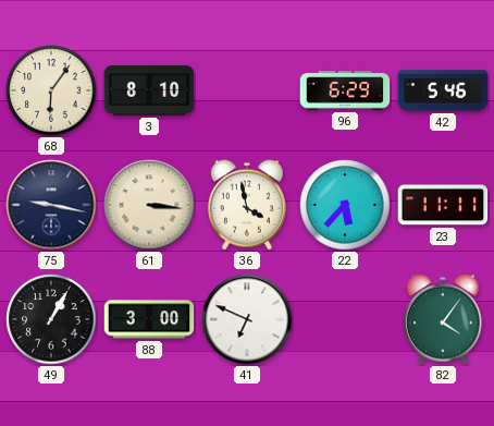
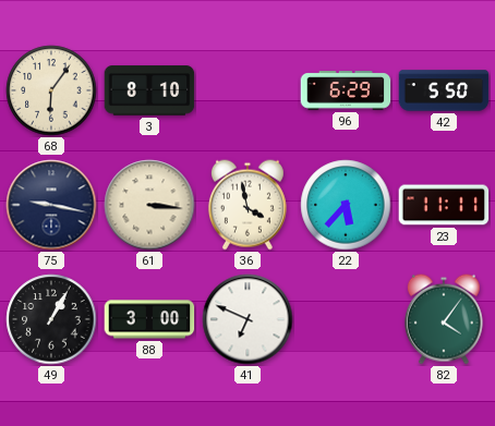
42: 5:46 -> 5:50
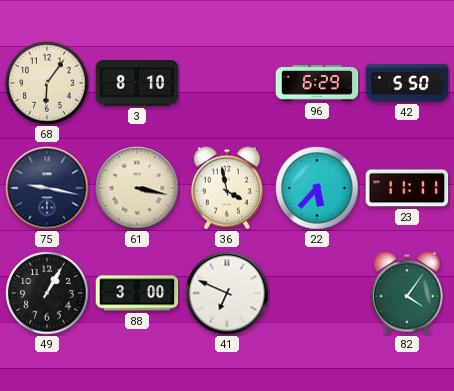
61: 3:16 -> 3:17
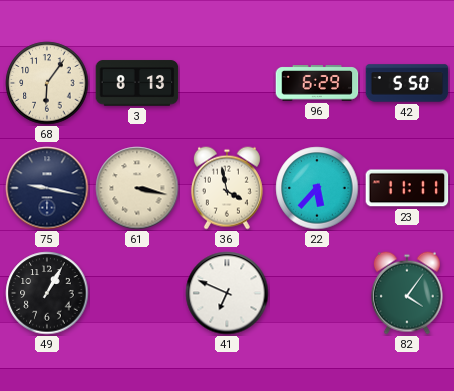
3: 8:10 -> 8:13
88: 3:00 -> none
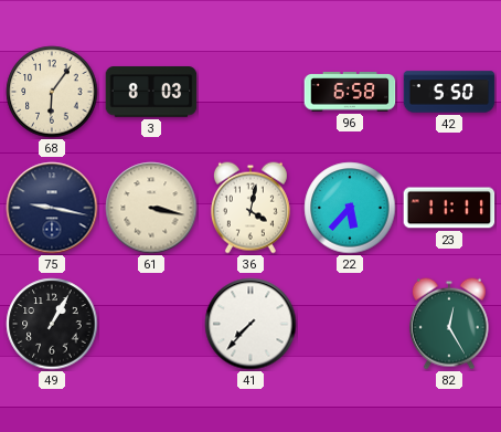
3: 8:13 -> 8:03
96: 6:29 -> 6:58
36: 3:58 -> 4:02
41: 6:49 -> 7:37
82: 4:06 -> 12:25
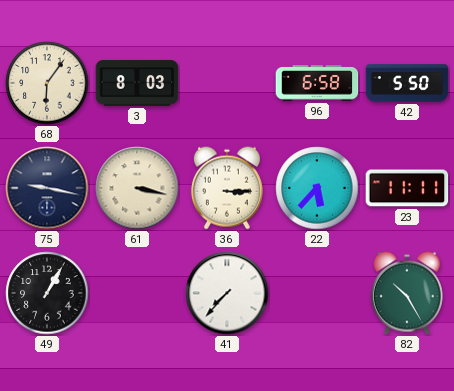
36: 4:02 -> 3:15
82: 12:25 -> 10:25
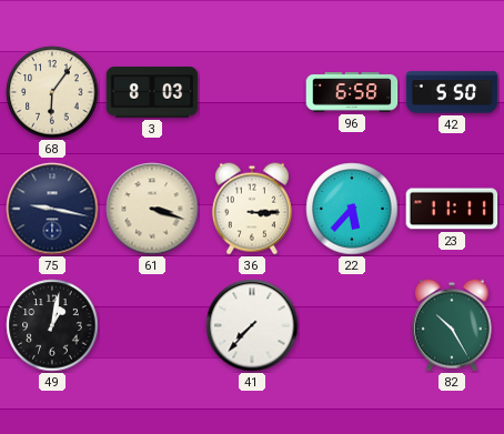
61: 3:17 -> 3:18
49: 1:05 -> 1:02
